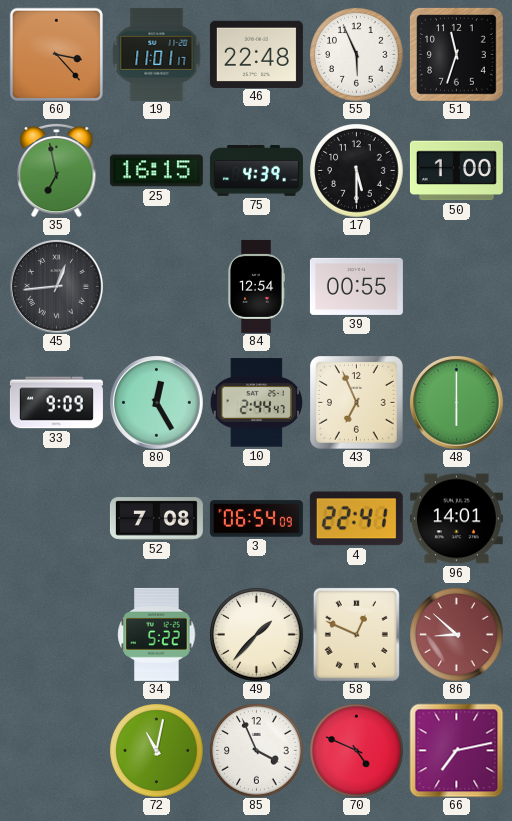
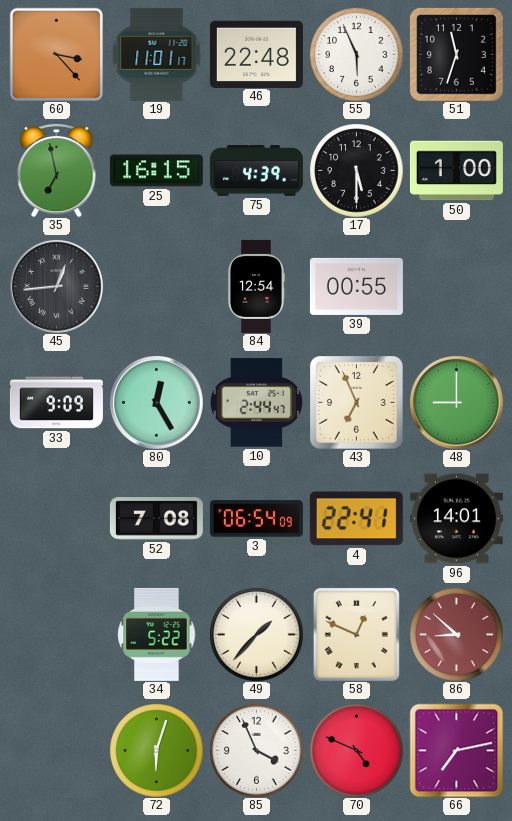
48: 6:00 -> 9:00
72: 11:02 -> 6:03
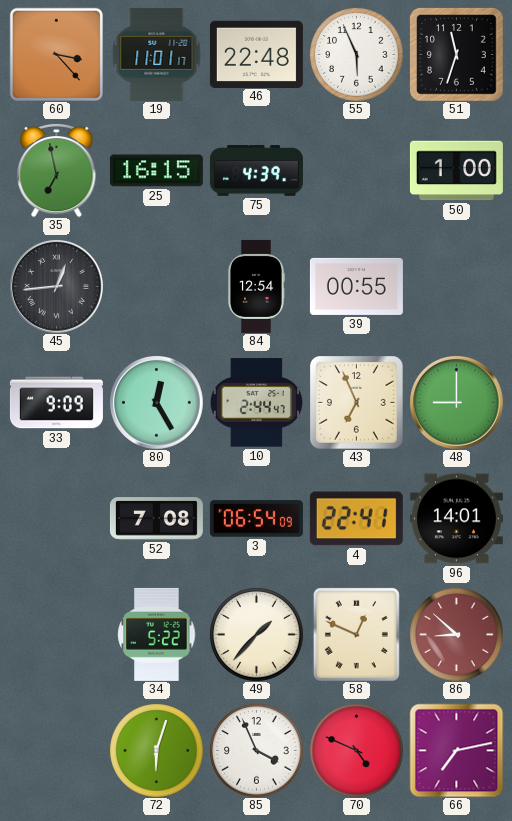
17: 5:30 -> none
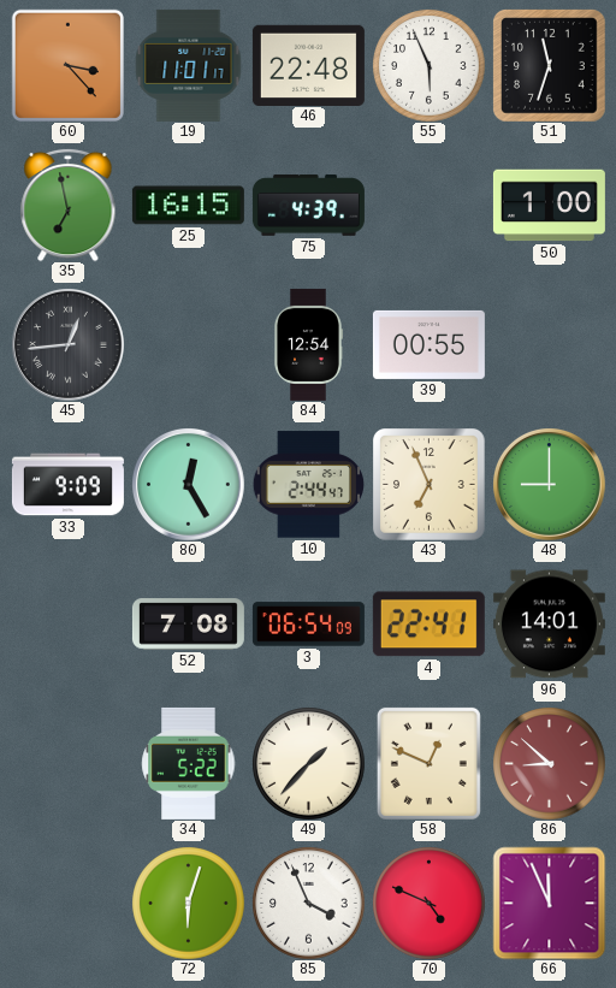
66: 7:13 -> 11:56
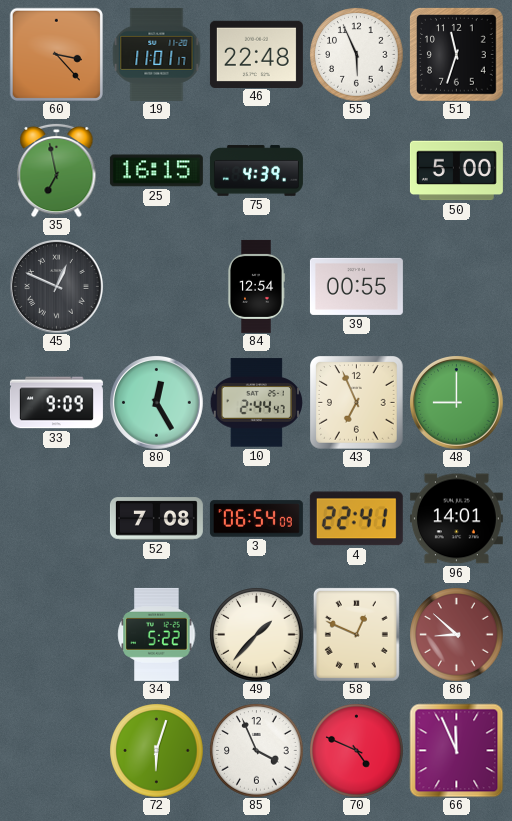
50: 1:00 -> 5:00
45: 12:44 -> 12:49
